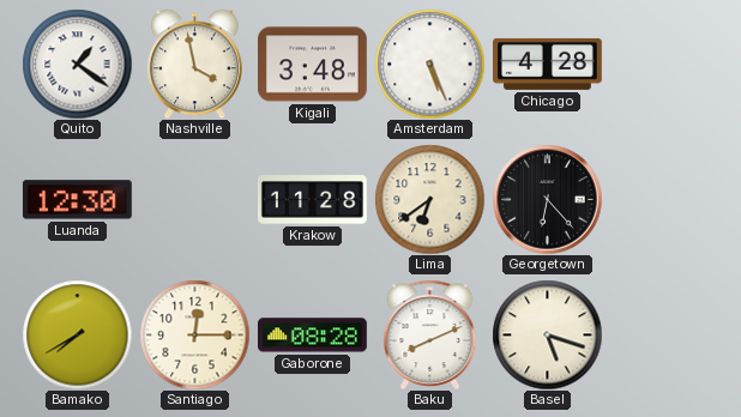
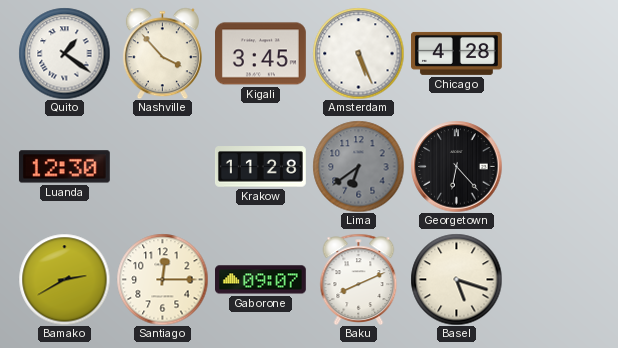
Nashville: 3:58 -> 3:53
Kigali: 3:48 -> 3:45
Lima dial: cream -> grey
Bamako: 7:40 -> 2:40
Gaborone: 08:28 -> 09:07
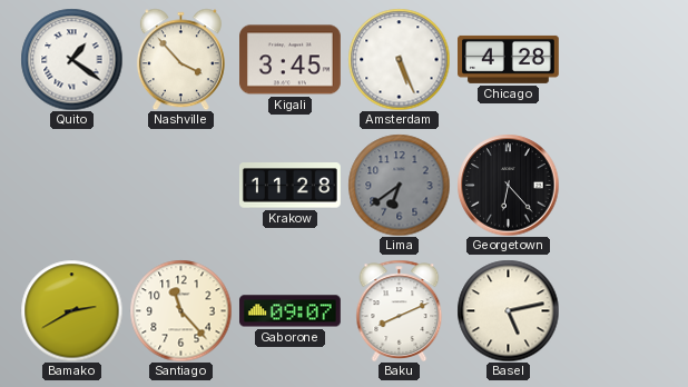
Luanda: 12:30 -> none
Santiago: 12:15 -> 11:23
Basel: 5:18 -> 5:13
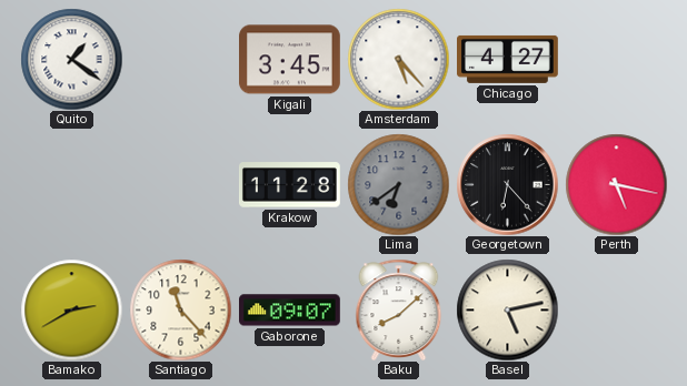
Nashville: 3:53 -> none
Amsterdam: 5:26 -> 5:23
Chicago: 4:28 -> 4:27
Perth: none -> 5:17
Baku: 8:11 -> 8:08
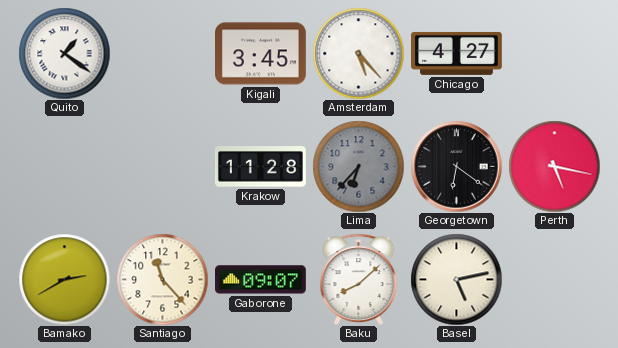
Lima: 6:39 -> 6:37
Georgetown: 6:23 -> 6:21
